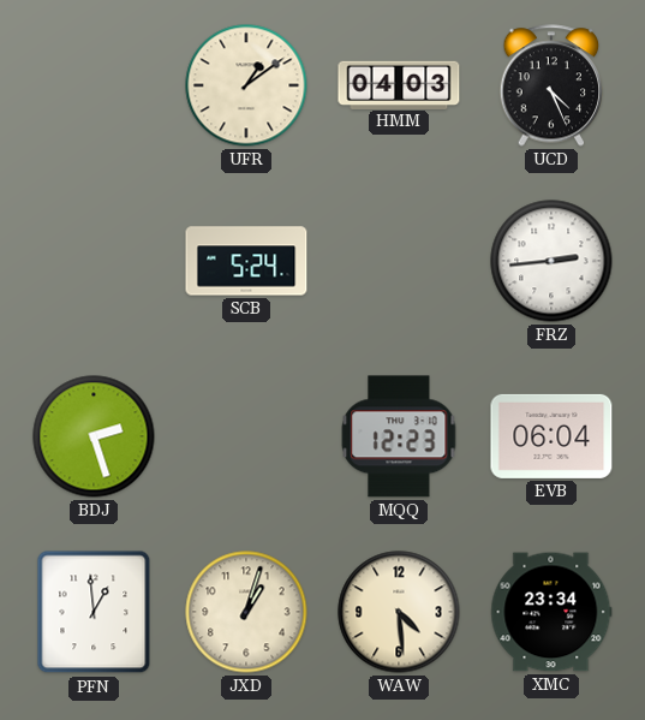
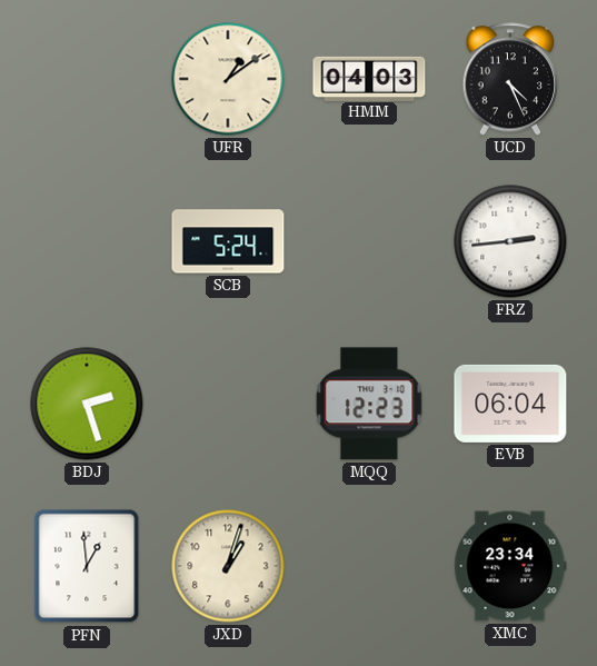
WAW: 4:29 -> none
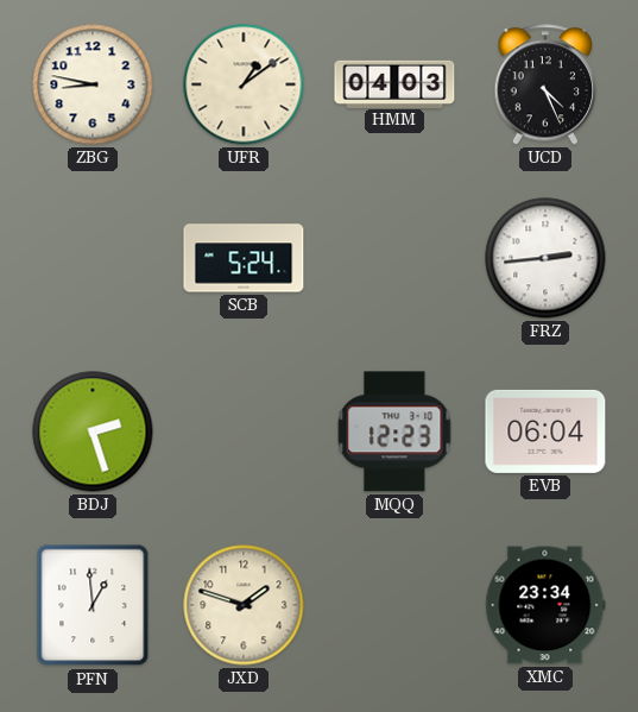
ZBG: none -> 8:47
JXD: 1:03 -> 1:48
